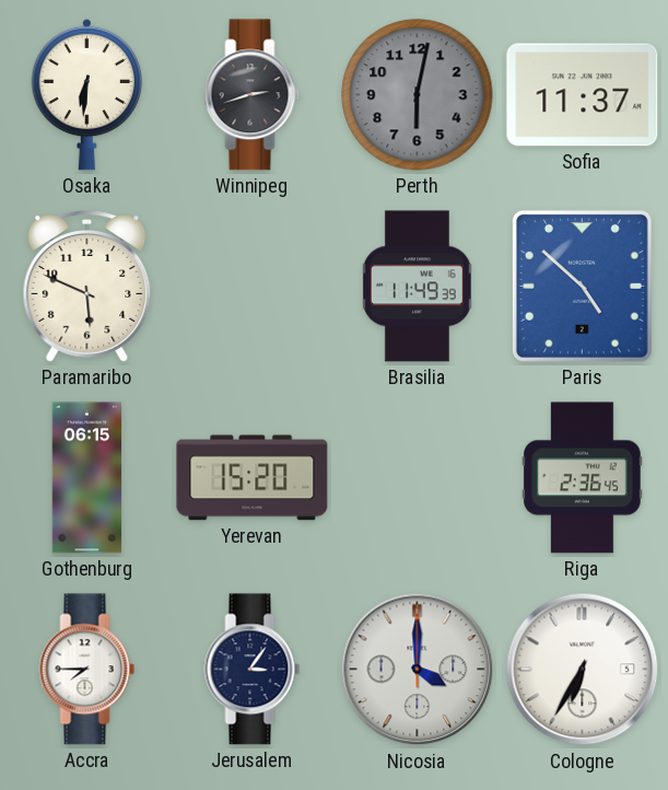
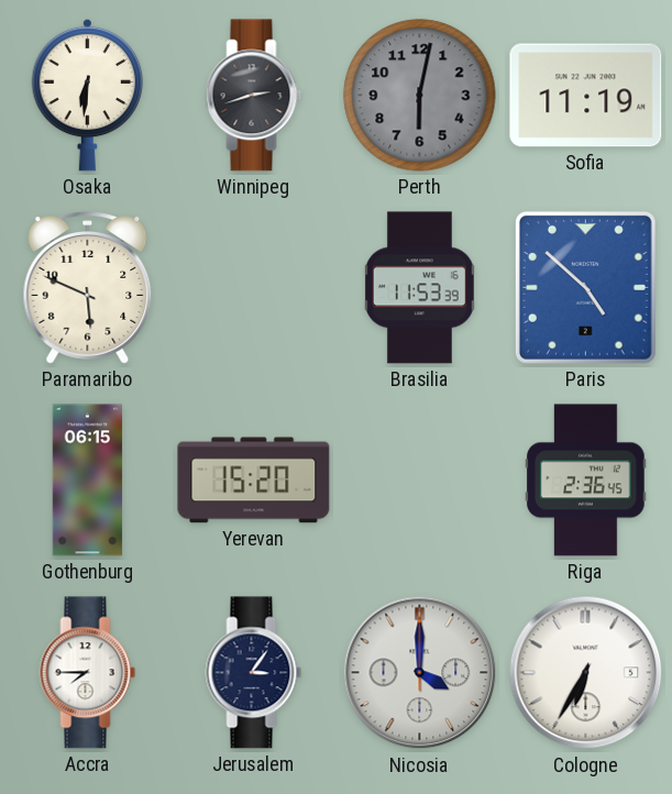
Sofia: 11:37 -> 11:19
Brasilia: 11:49 -> 11:53
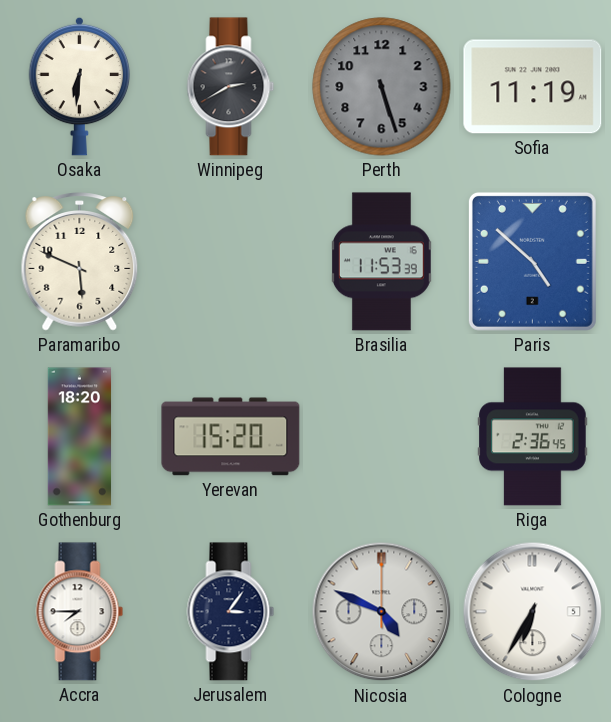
Winnipeg: 2:42 -> 2:40
Perth: 6:02 -> 5:27
Gothenburg: 06:15 -> 18:20
Nicosia: 4:00 -> 4:49
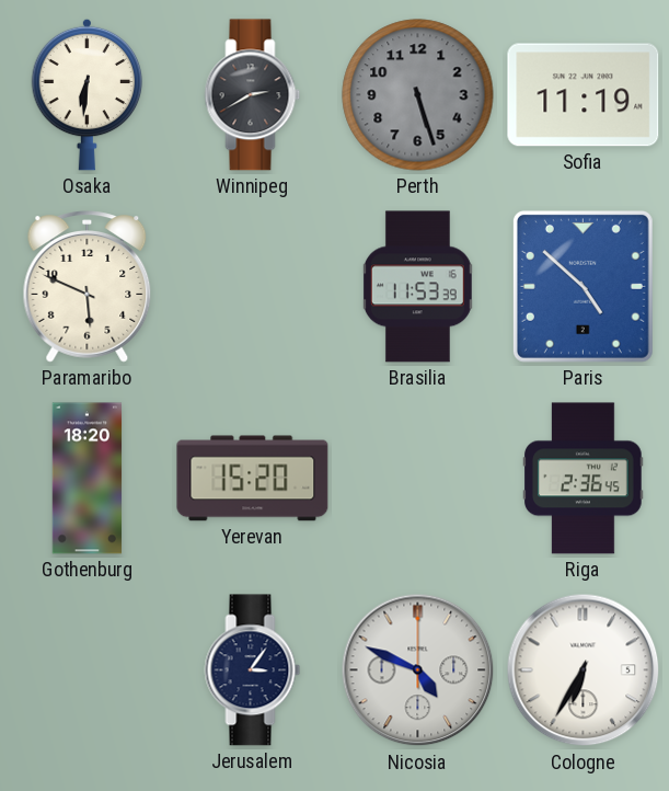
Accra: 7:45 -> none
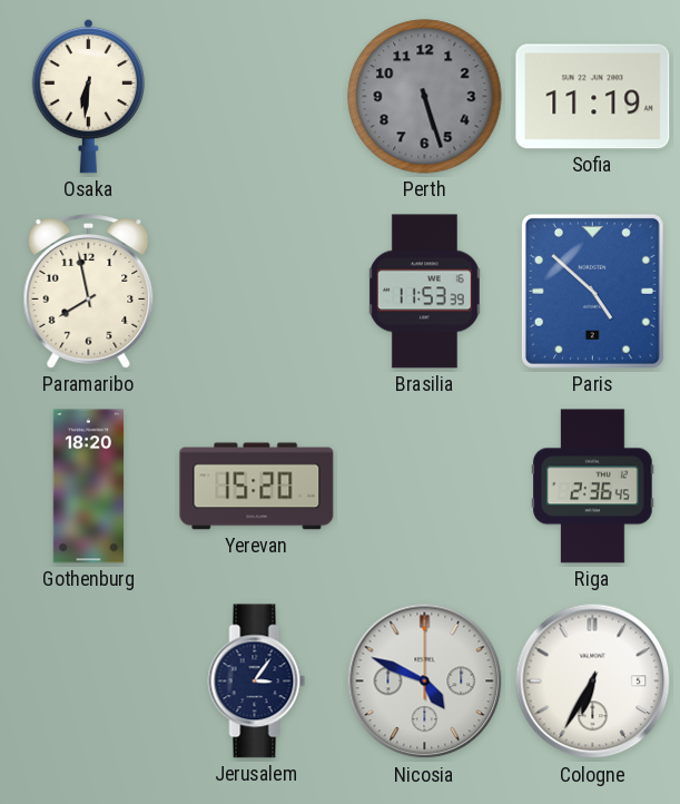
Winnipeg: 2:40 -> none
Paramaribo: 5:49 -> 7:58
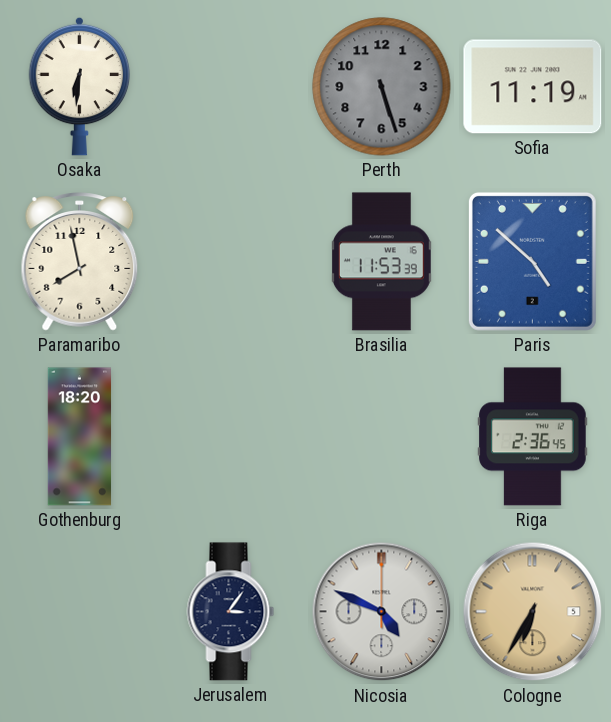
Yerevan: 15:20 -> none
Cologne dial: white -> champagne
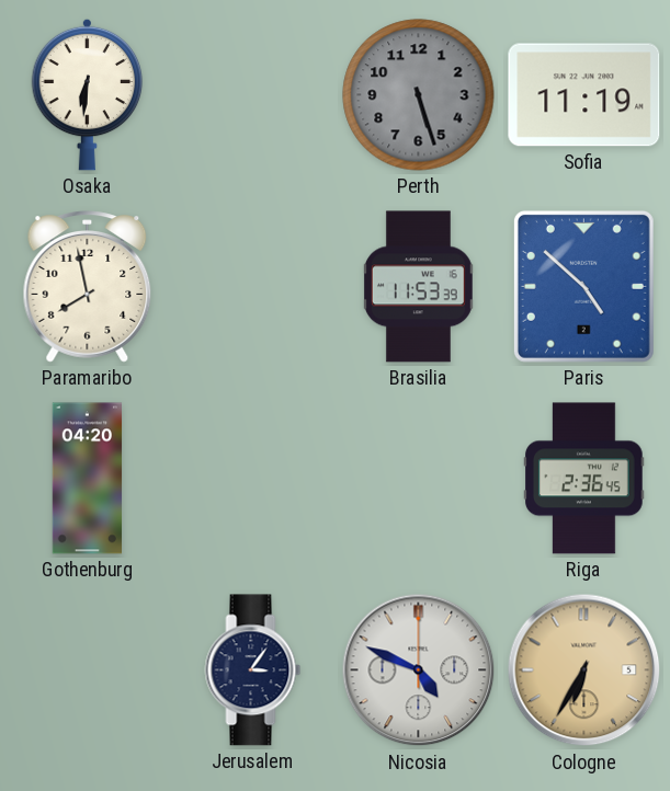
Gothenburg: 18:20 -> 04:20
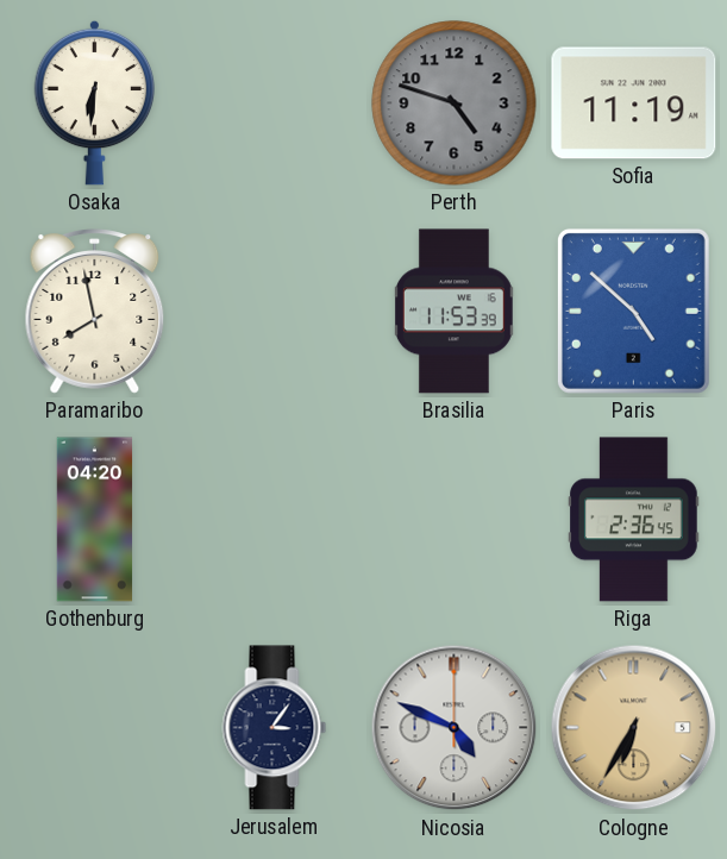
Perth: 5:27 -> 4:48
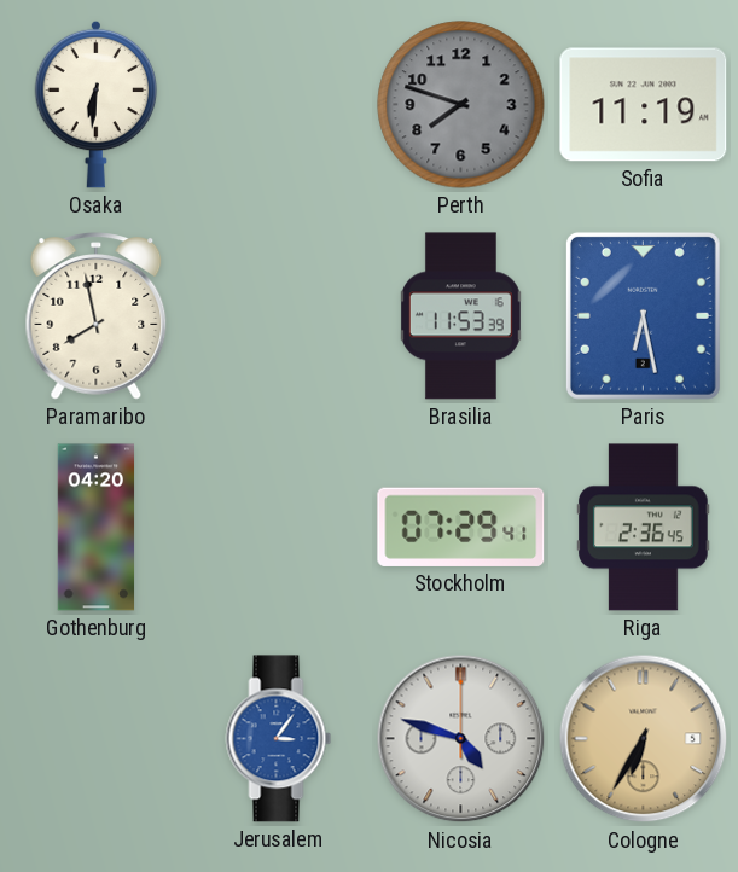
Perth: 4:48 -> 7:48
Paris: 4:52 -> 6:28
Stockholm: none -> 07:29
Jerusalem dial: navy -> blue
Nicosia: 4:49 -> 4:48
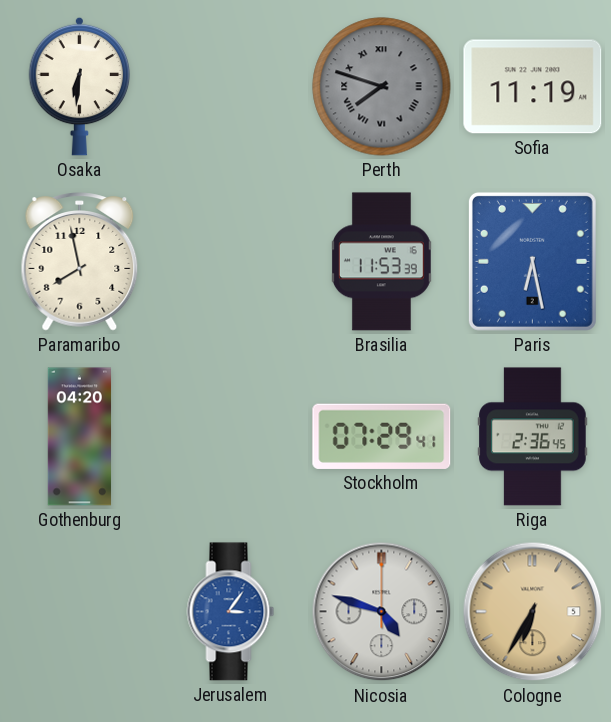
Perth numerals: Arabic -> Roman
